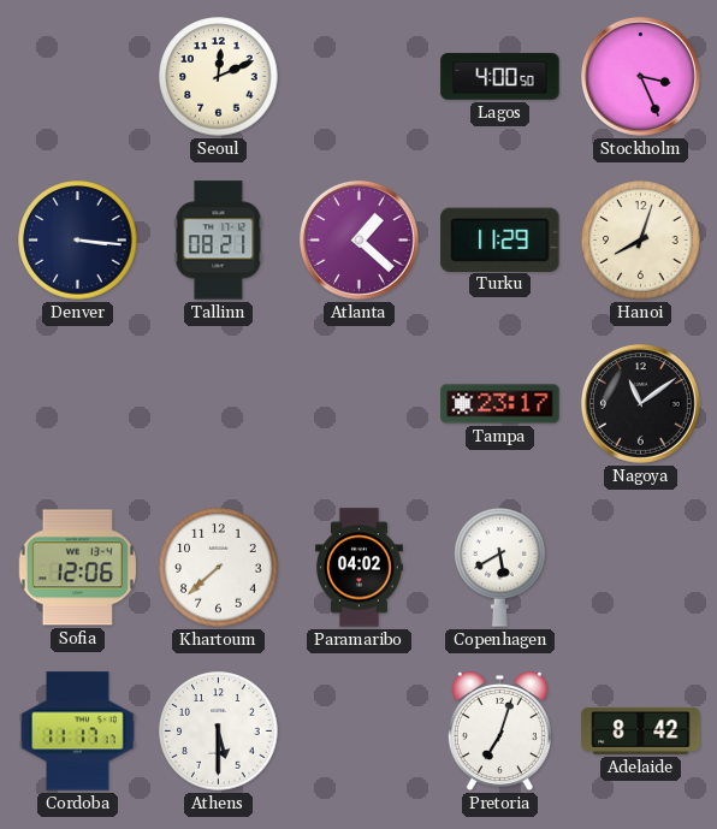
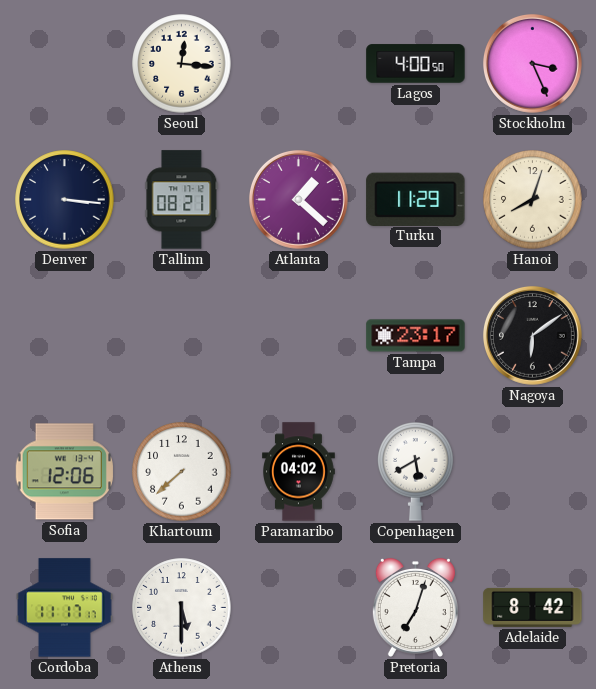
Seoul: 12:11 -> 12:16
Nagoya: 11:09 -> 6:09
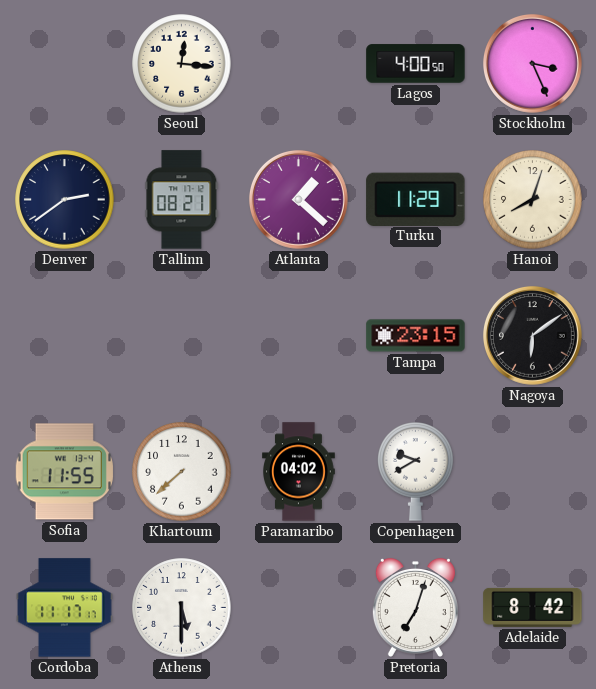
Denver: 3:16 -> 2:39
Tampa: 23:17 -> 23:15
Sofia: 12:06 -> 11:55
Copenhagen: 5:40 -> 9:40
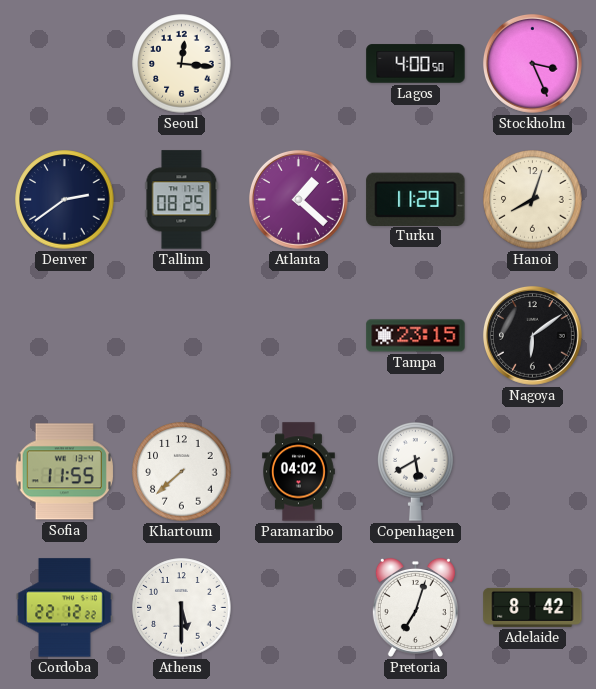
Tallinn: 08:21 -> 08:25
Copenhagen: 9:40 -> 5:40
Cordoba: 11:17 -> 22:12
